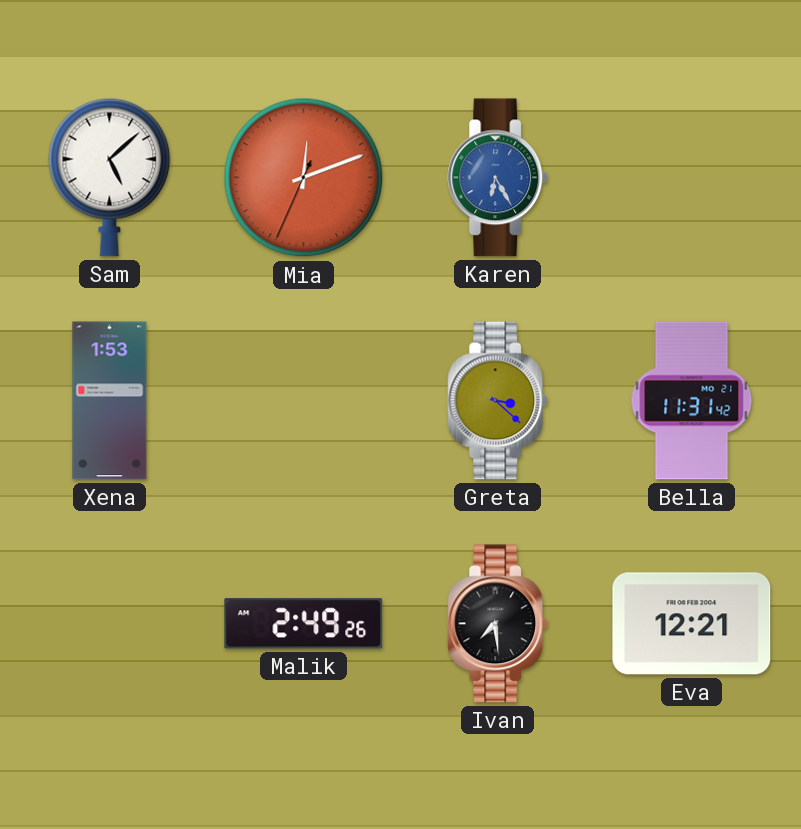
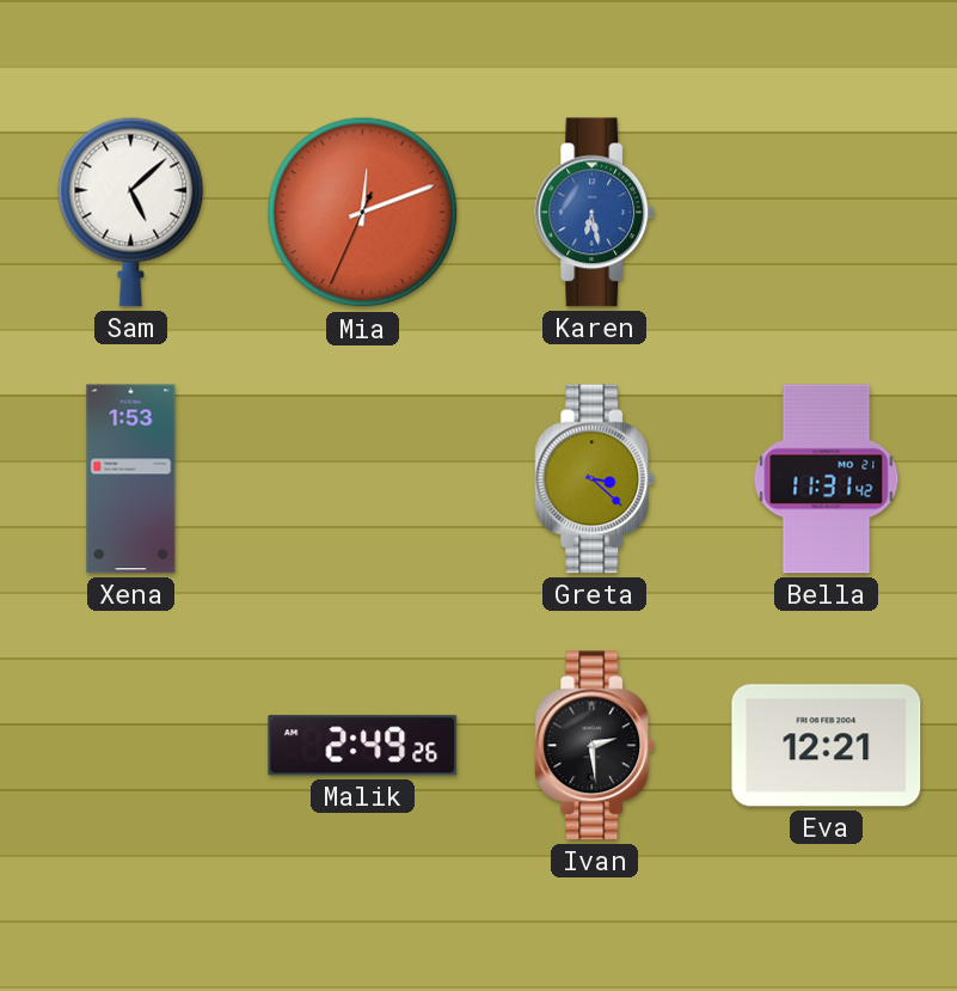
Karen: 6:25 -> 6:28
Ivan: 7:29 -> 2:29
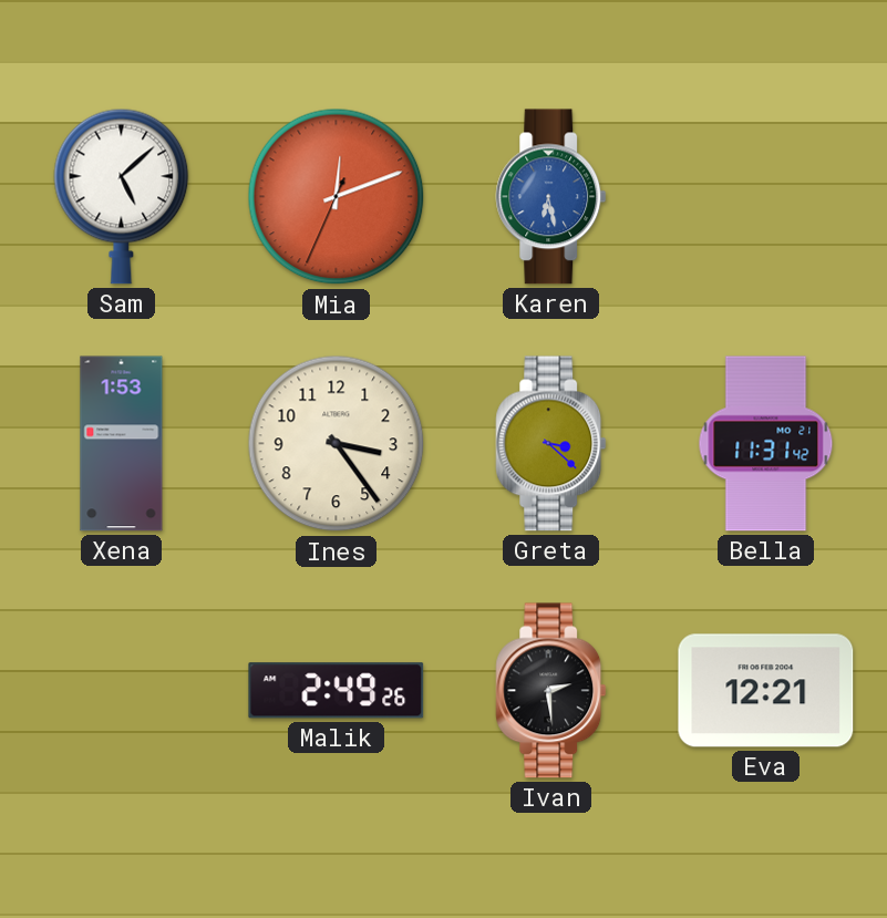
Ines: none -> 3:24
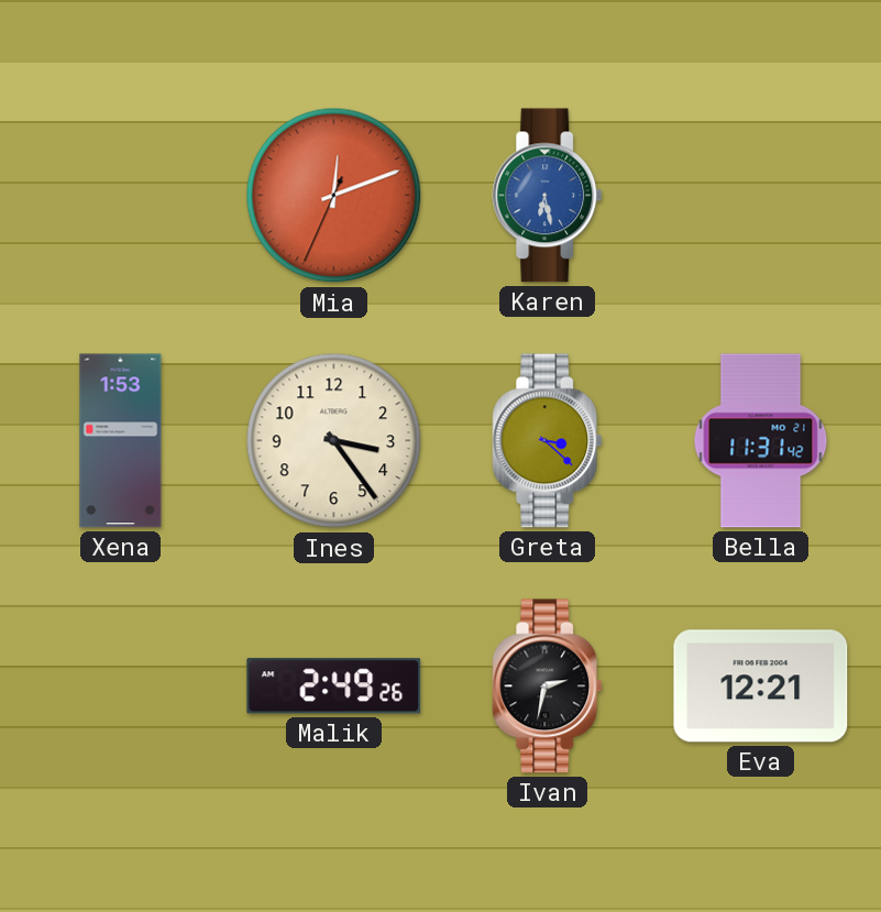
Sam: 5:08 -> none
Ivan: 2:29 -> 2:32
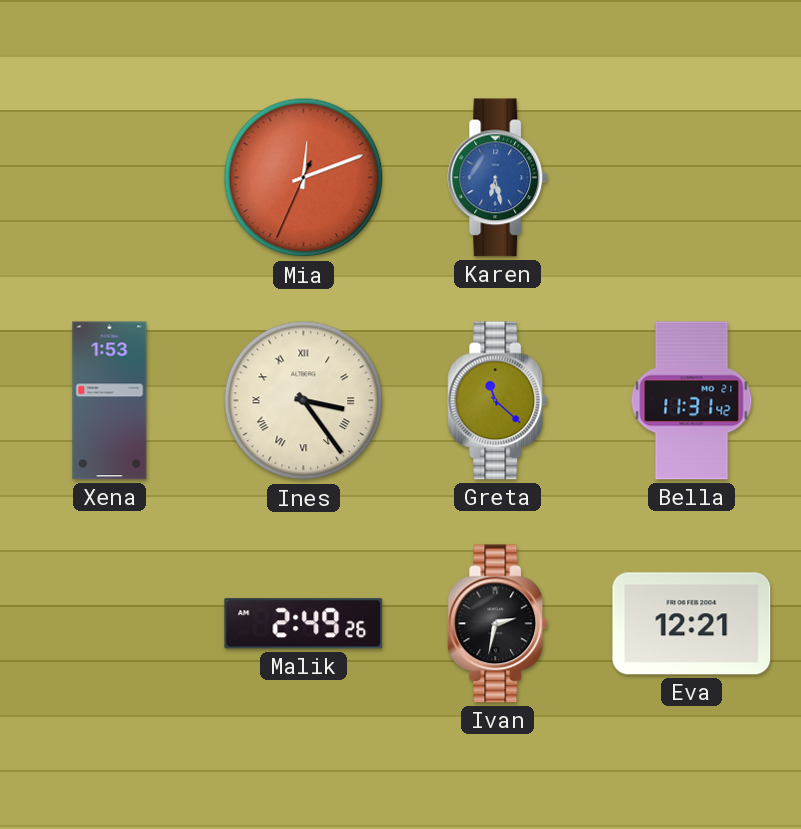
Ines numerals: Arabic -> Roman
Greta: 3:22 -> 11:22
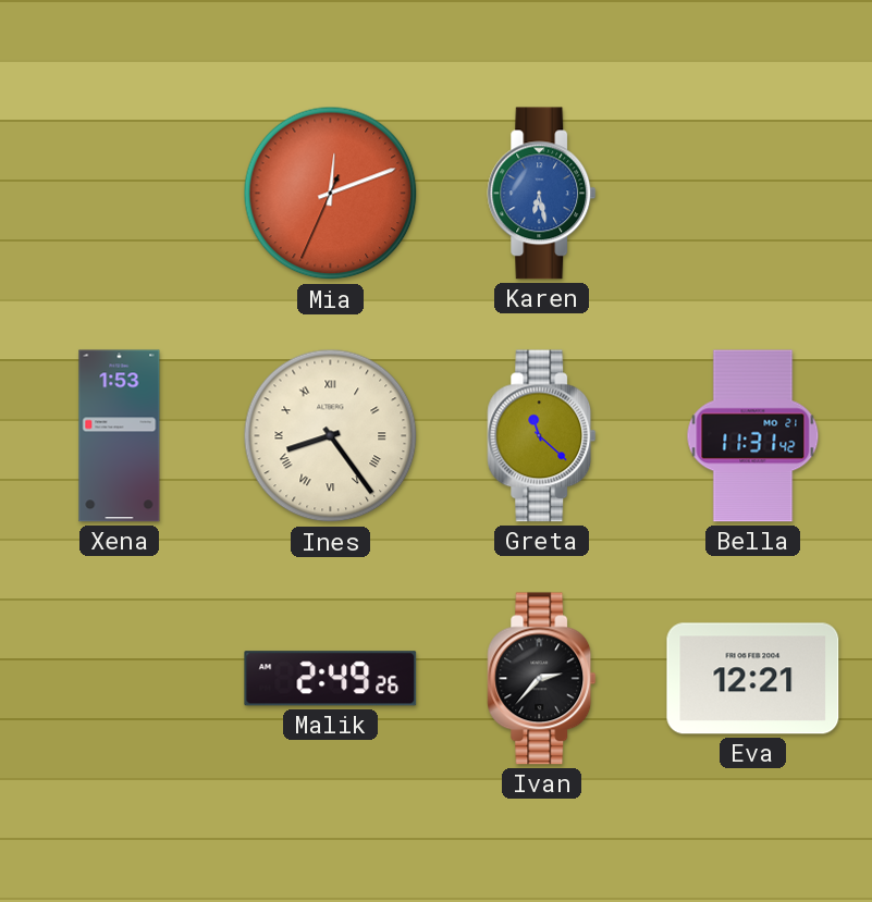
Ines: 3:24 -> 8:24
Ivan: 2:32 -> 2:37
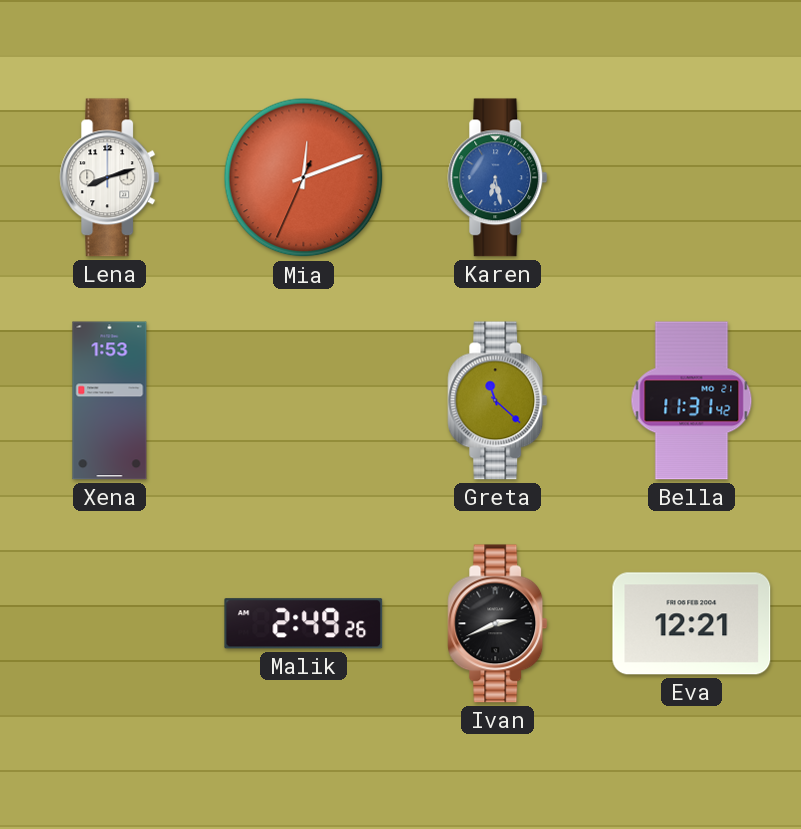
Lena: none -> 8:12
Ines: 8:24 -> none
Ivan: 2:37 -> 2:41
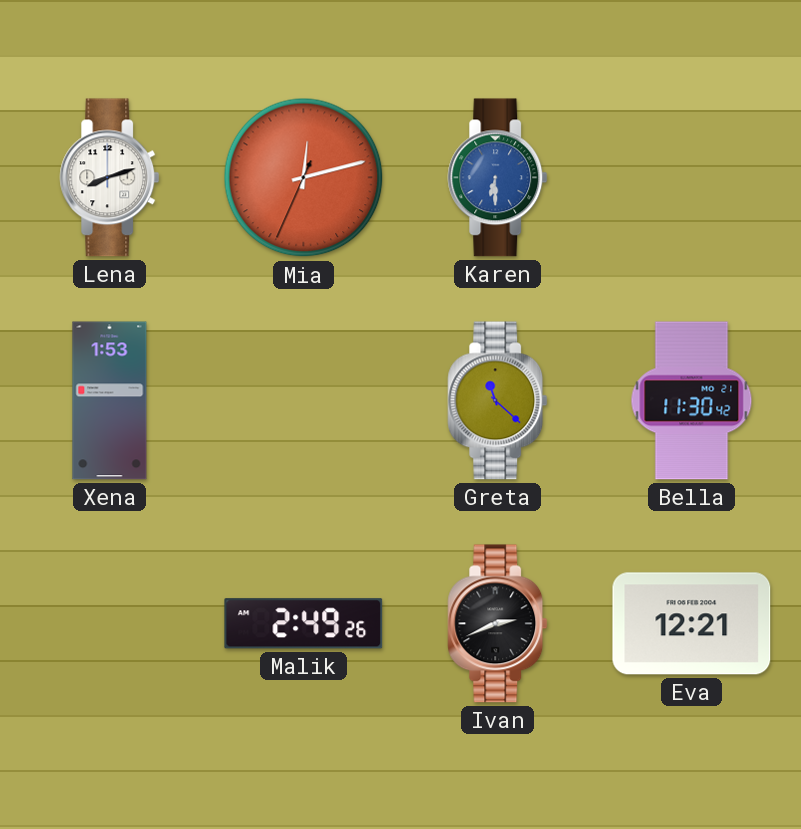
Mia: 12:11 -> 12:12
Karen: 6:28 -> 6:30
Bella: 11:31 -> 11:30
